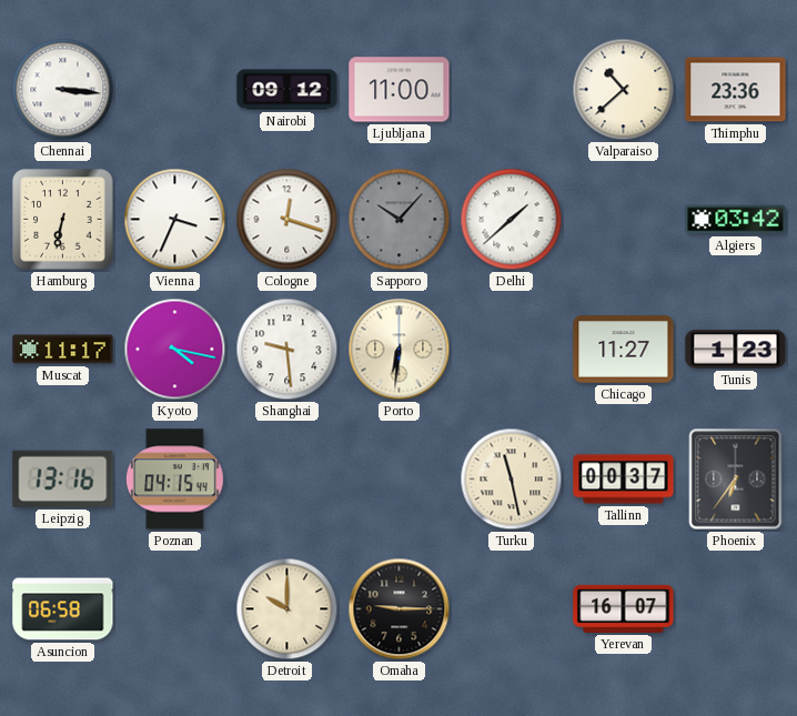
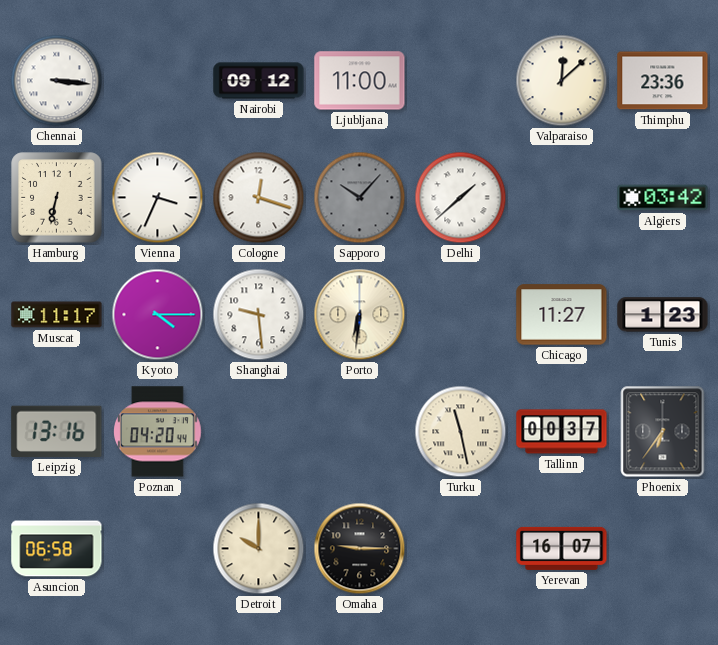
Valparaiso: 10:38 -> 12:08
Kyoto: 4:17 -> 4:15
Poznan: 04:15 -> 04:20
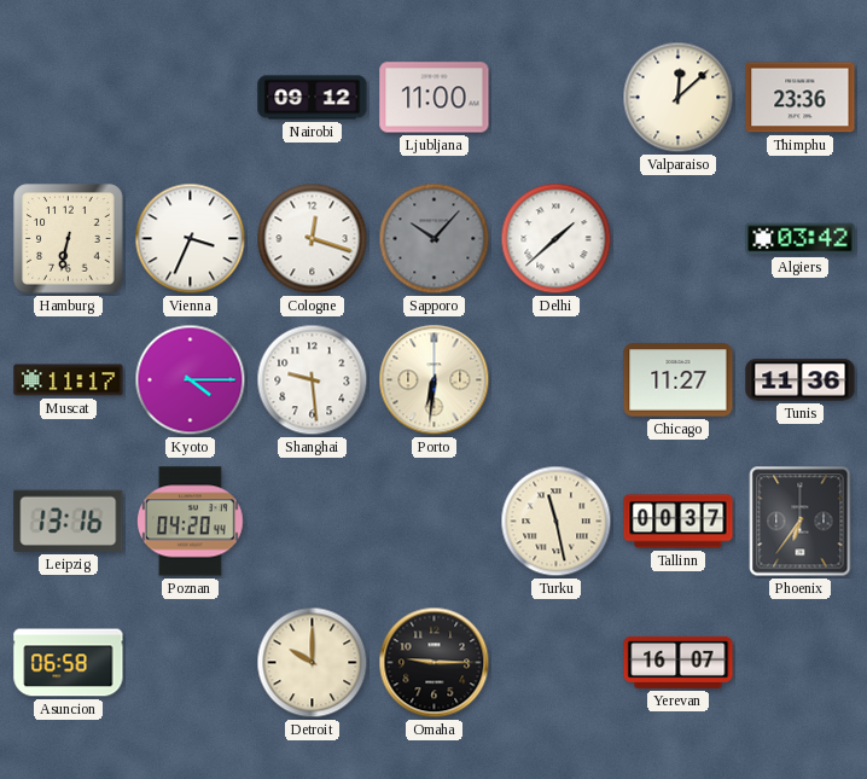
Chennai: 3:16 -> none
Tunis: 1:23 -> 11:36
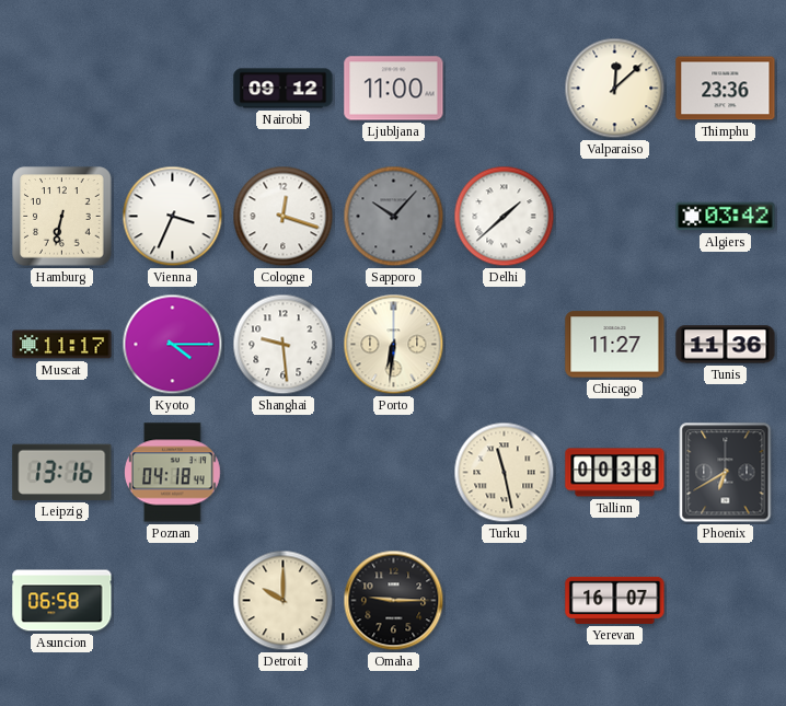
Poznan: 04:20 -> 04:18
Tallinn: 00:37 -> 00:38
Phoenix: 6:36 -> 6:40
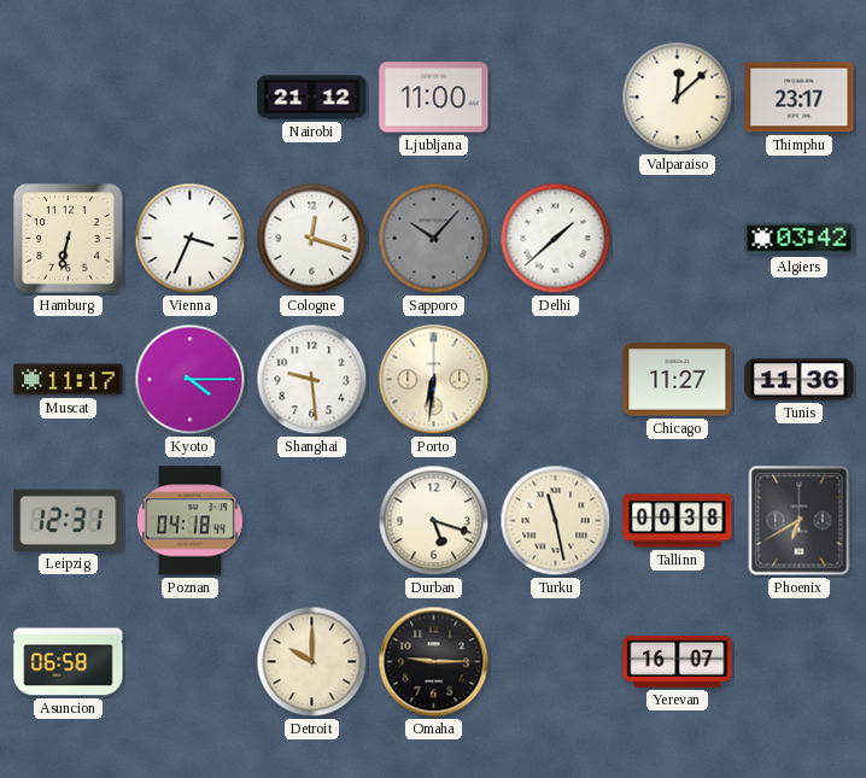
Nairobi: 09:12 -> 21:12
Thimphu: 23:36 -> 23:17
Leipzig: 13:16 -> 12:31
Durban: none -> 5:18
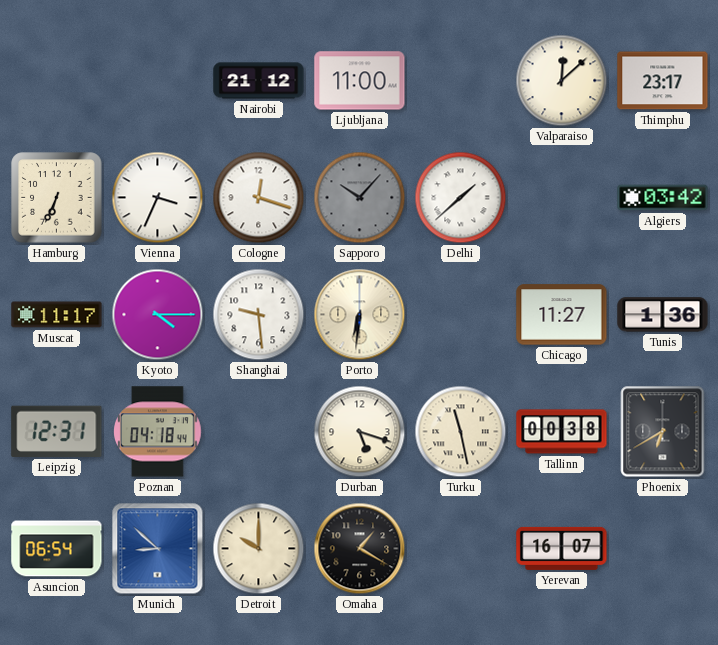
Hamburg: 6:32 -> 6:34
Tunis: 11:36 -> 1:36
Asuncion: 06:58 -> 06:54
Munich: none -> 8:52
Omaha: 9:15 -> 1:20
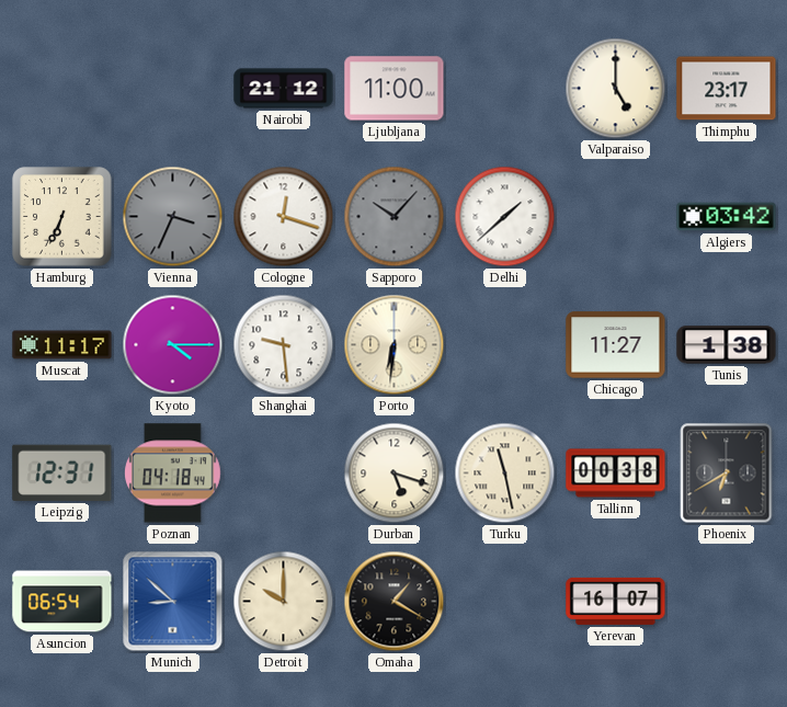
Valparaiso: 12:08 -> 5:00
Vienna dial: white -> grey
Tunis: 1:36 -> 1:38
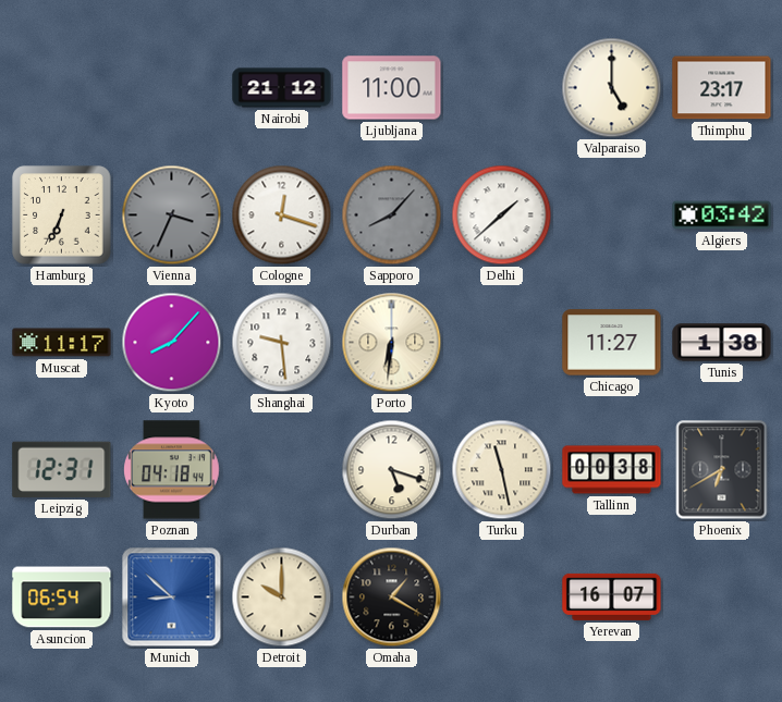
Sapporo: 10:07 -> 8:07
Kyoto: 4:15 -> 8:07
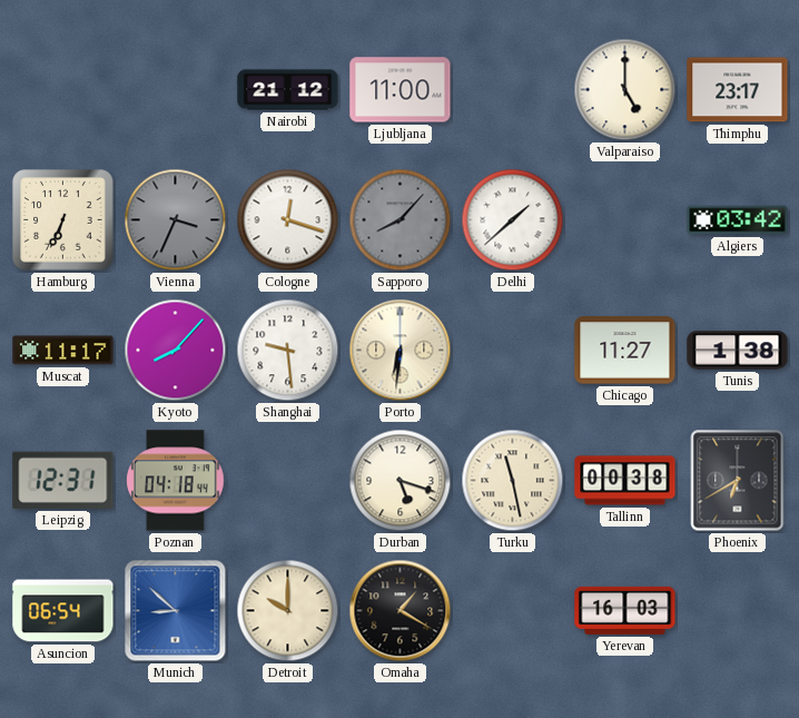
Yerevan: 16:07 -> 16:03
